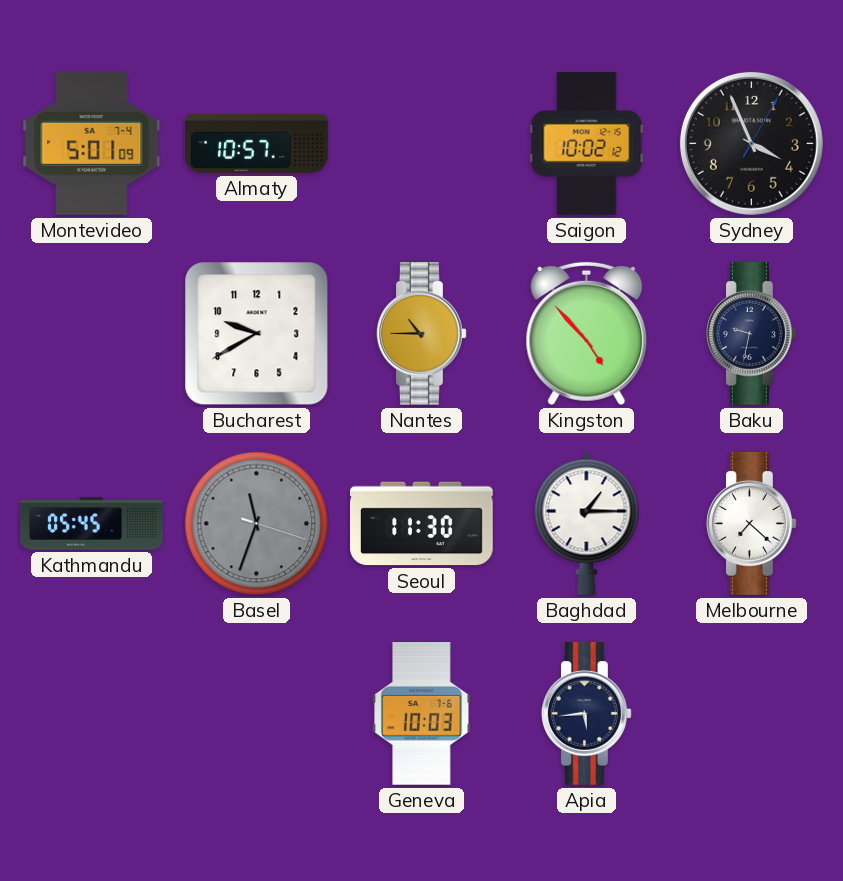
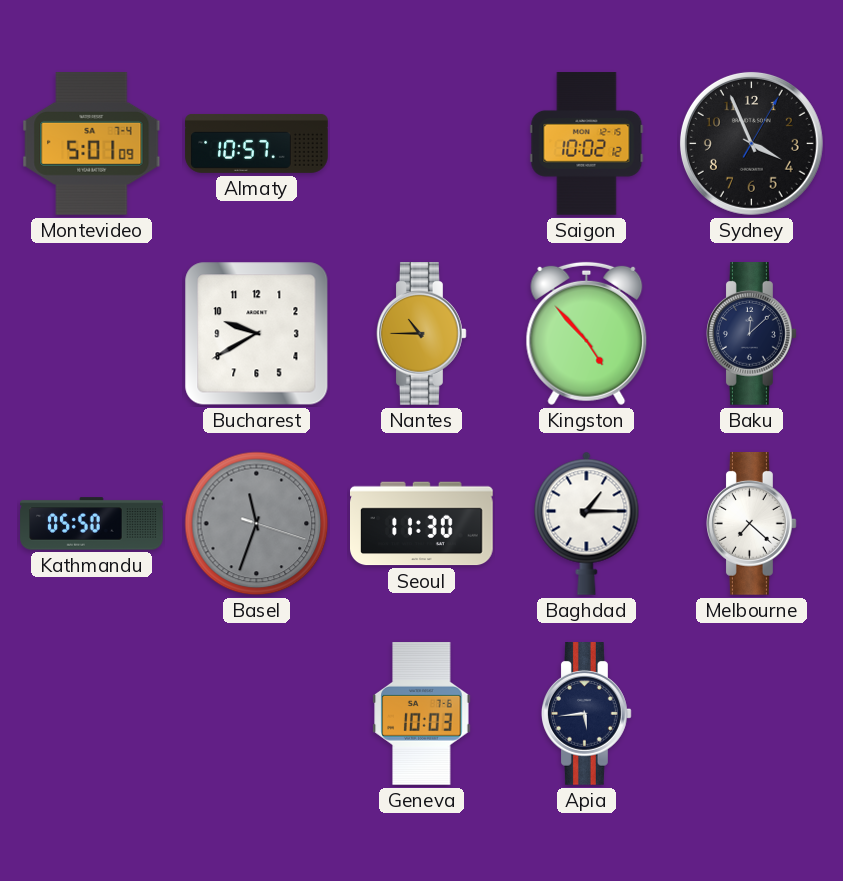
Baku: 9:32 -> 12:08
Kathmandu: 05:45 -> 05:50
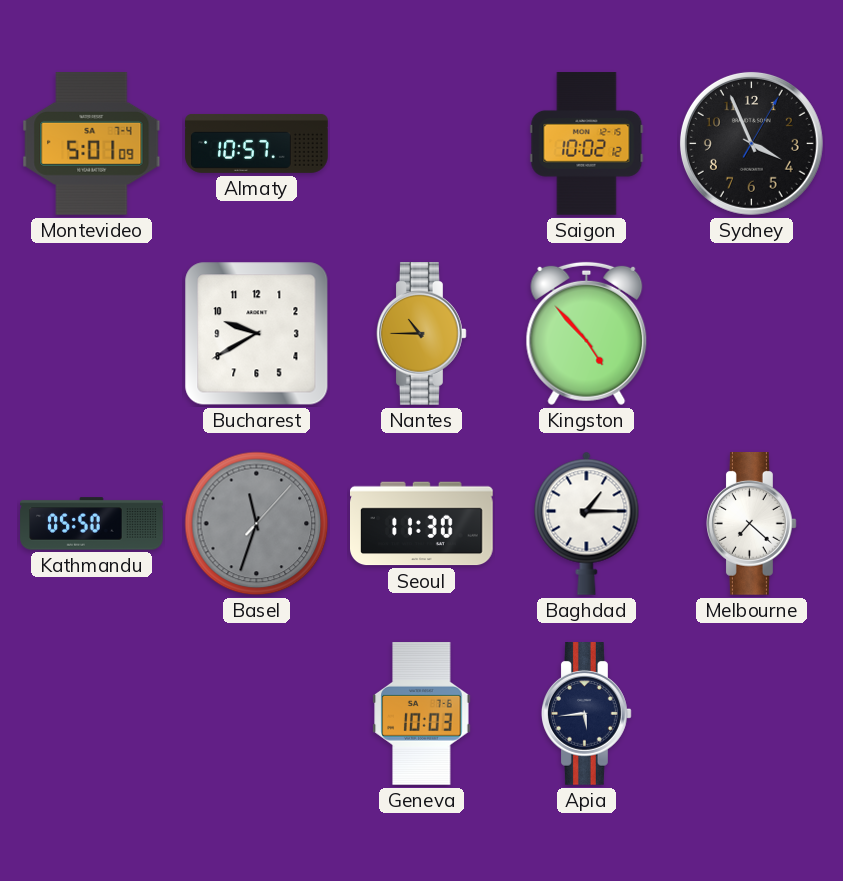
Baku: 12:08 -> none
Basel: 11:33:18 -> 11:33:07
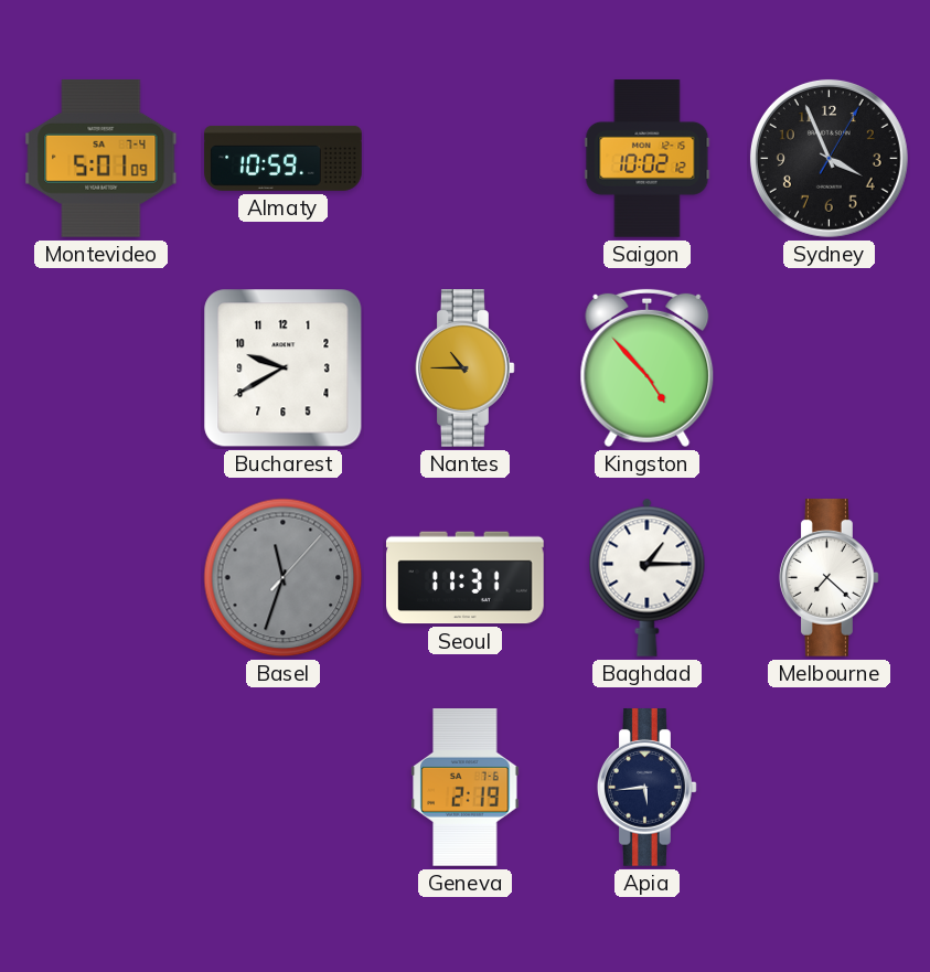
Almaty: 10:57 -> 10:59
Kathmandu: 05:50 -> none
Seoul: 11:30 -> 11:31
Geneva: 10:03 -> 2:19
